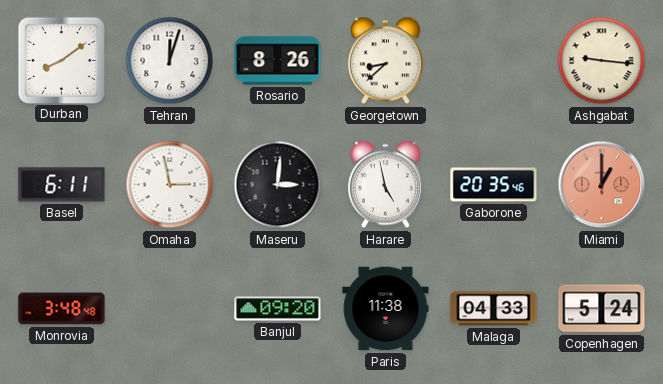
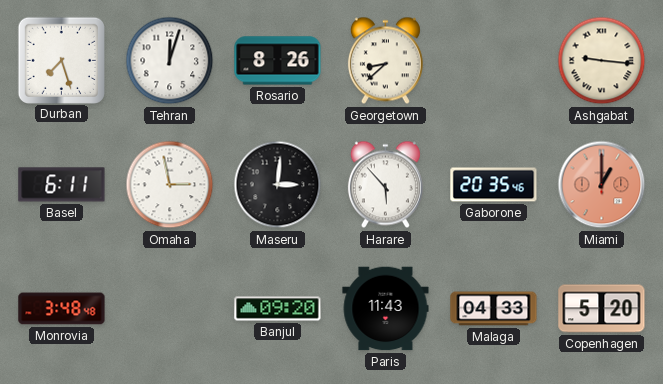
Durban: 8:09 -> 7:27
Harare: 4:58 -> 5:53
Paris: 11:38 -> 11:43
Copenhagen: 5:24 -> 5:20
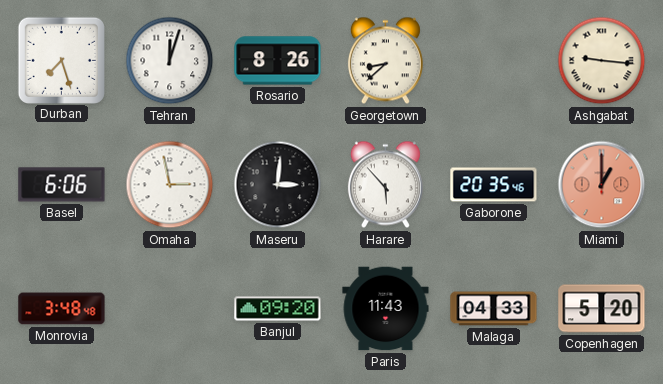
Basel: 6:11 -> 6:06
